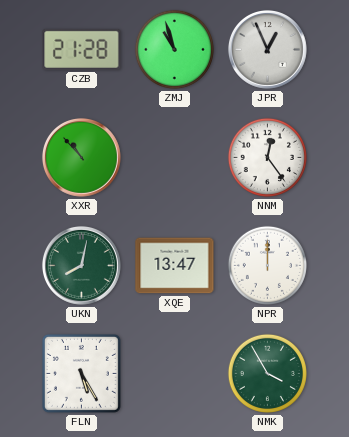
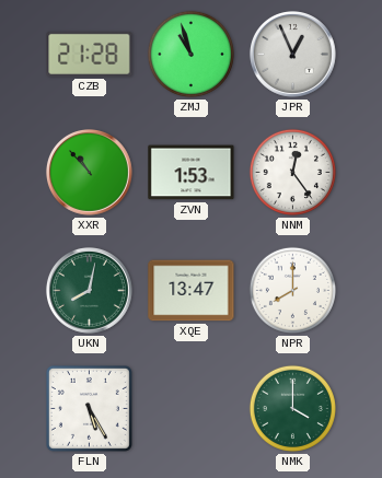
ZVN: none -> 1:53
NPR: 12:00 -> 8:00
NMK: 3:55 -> 4:00
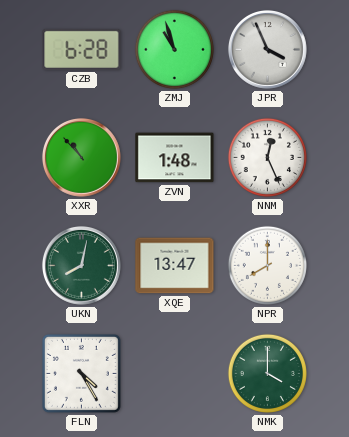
CZB: 21:28 -> 6:28
JPR: 12:56 -> 3:56
ZVN: 1:53 -> 1:48
NNM: 12:24 -> 12:26
FLN: 5:25 -> 4:25
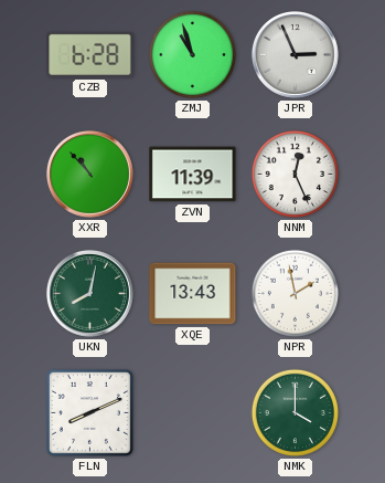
JPR: 3:56 -> 2:56
ZVN: 1:48 -> 11:39
XQE: 13:47 -> 13:43
NPR: 8:00 -> 1:58
FLN: 4:25 -> 8:11
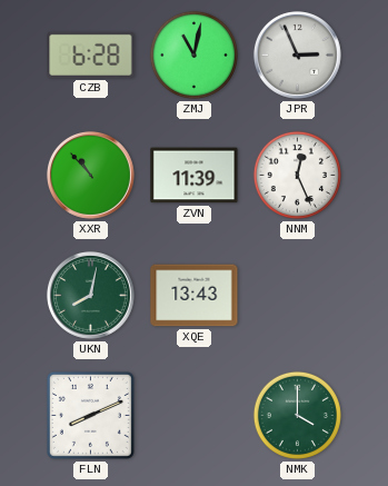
ZMJ: 10:57 -> 11:02
NPR: 1:58 -> none
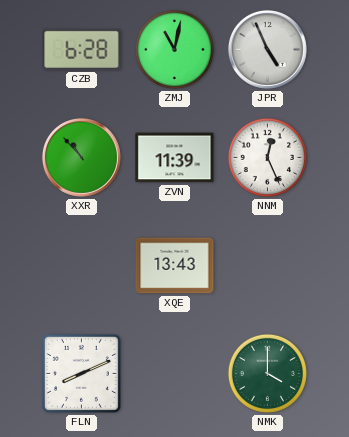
JPR: 2:56 -> 4:56
UKN: 8:02 -> none
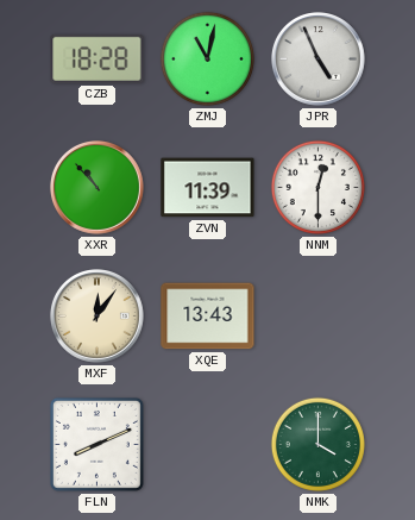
CZB: 6:28 -> 18:28
NNM: 12:26 -> 12:30
MXF: none -> 12:06
